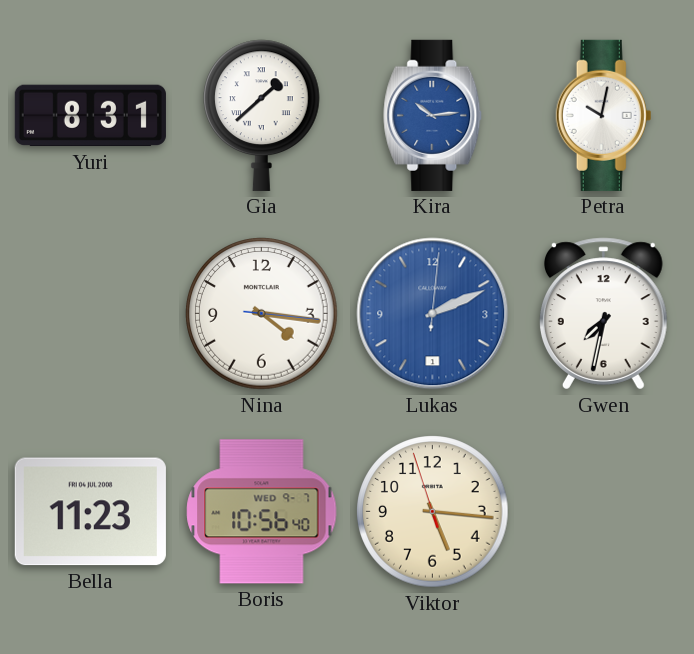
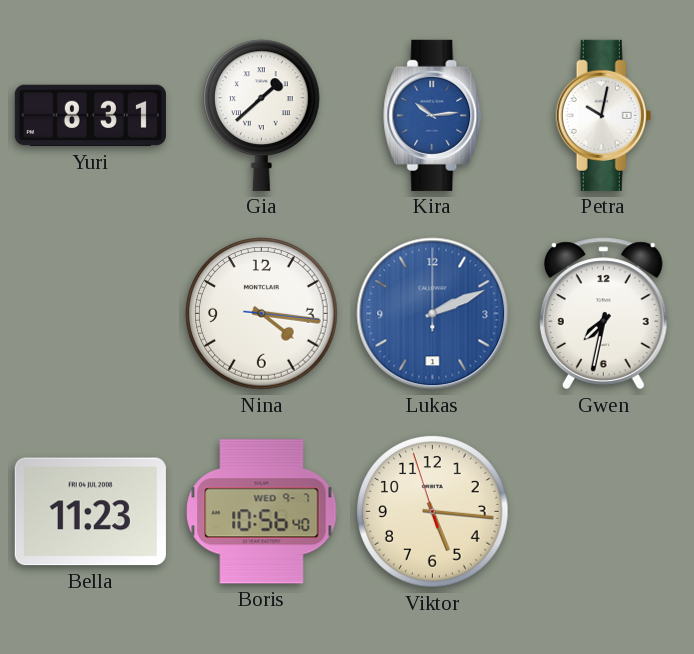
Lukas: 2:11:01 -> 2:11:00
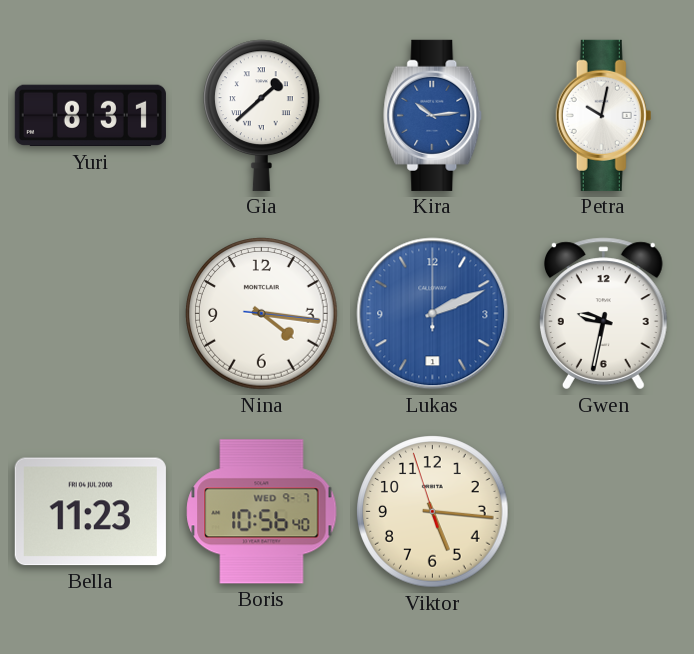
Gwen: 7:32 -> 9:32
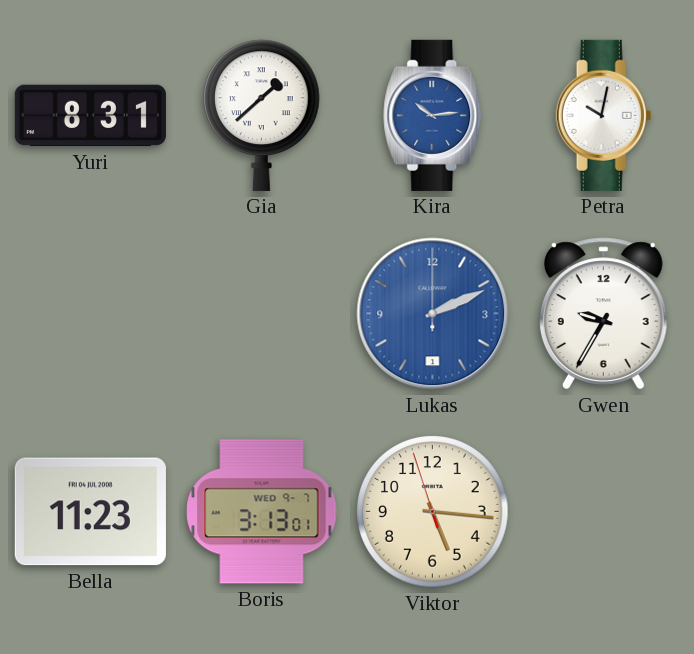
Nina: 4:16 -> none
Gwen: 9:32 -> 9:35
Boris: 10:56 -> 3:13
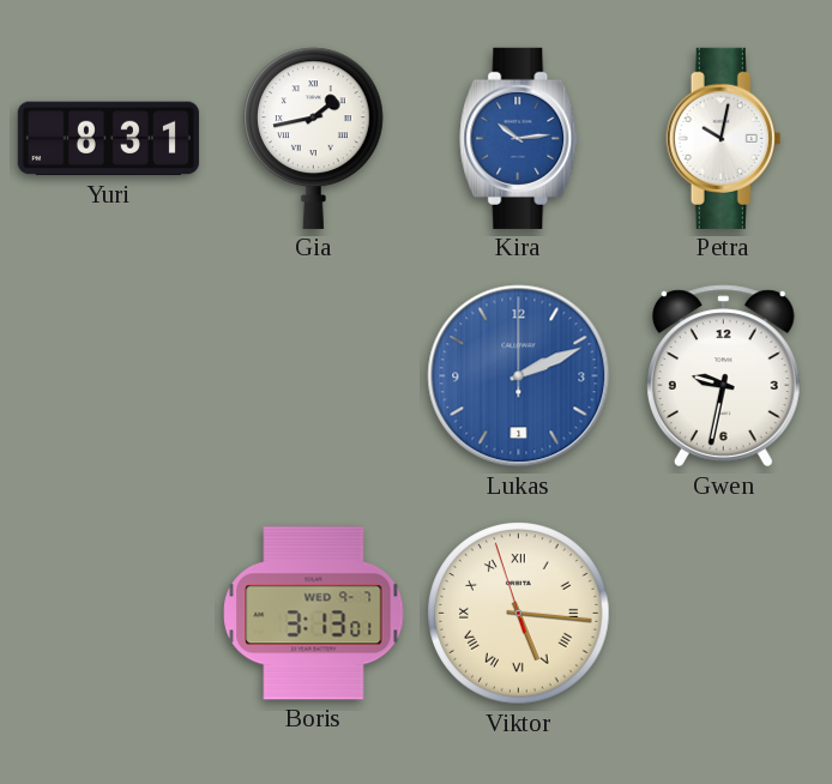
Gia: 1:38 -> 1:43
Gwen: 9:35 -> 9:32
Bella: 11:23 -> none
Viktor numerals: Arabic -> Roman
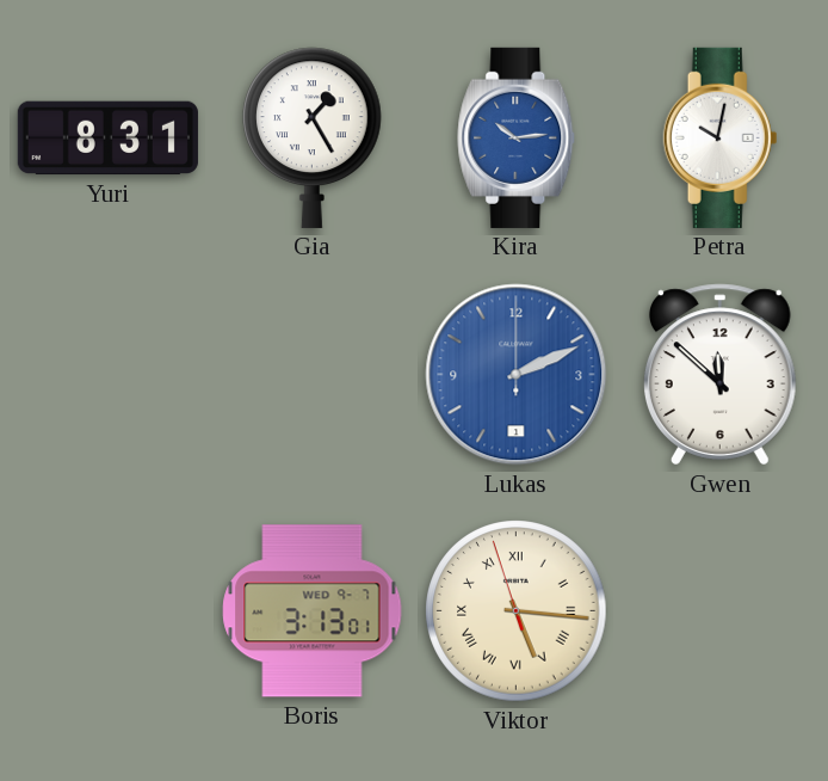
Gia: 1:43 -> 1:25
Gwen: 9:32 -> 11:52
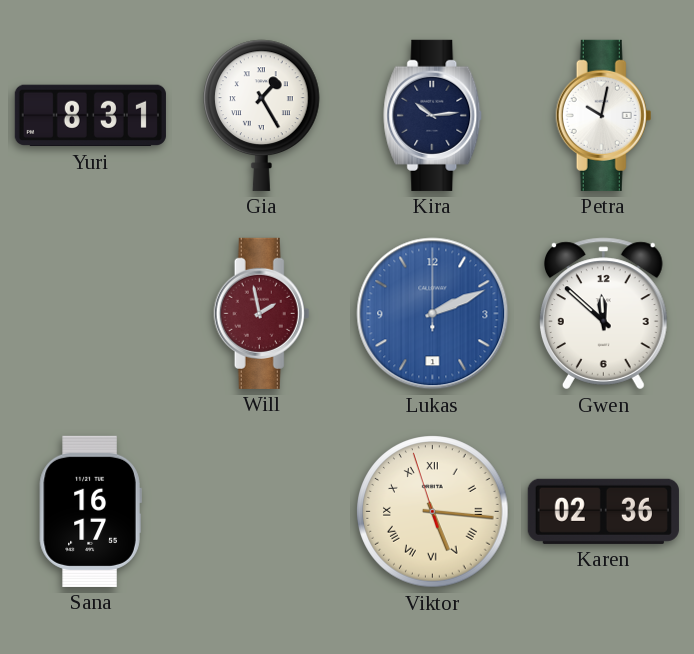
Kira dial: blue -> navy
Will: none -> 1:58
Sana: none -> 16:17
Boris: 3:13 -> none
Karen: none -> 02:36
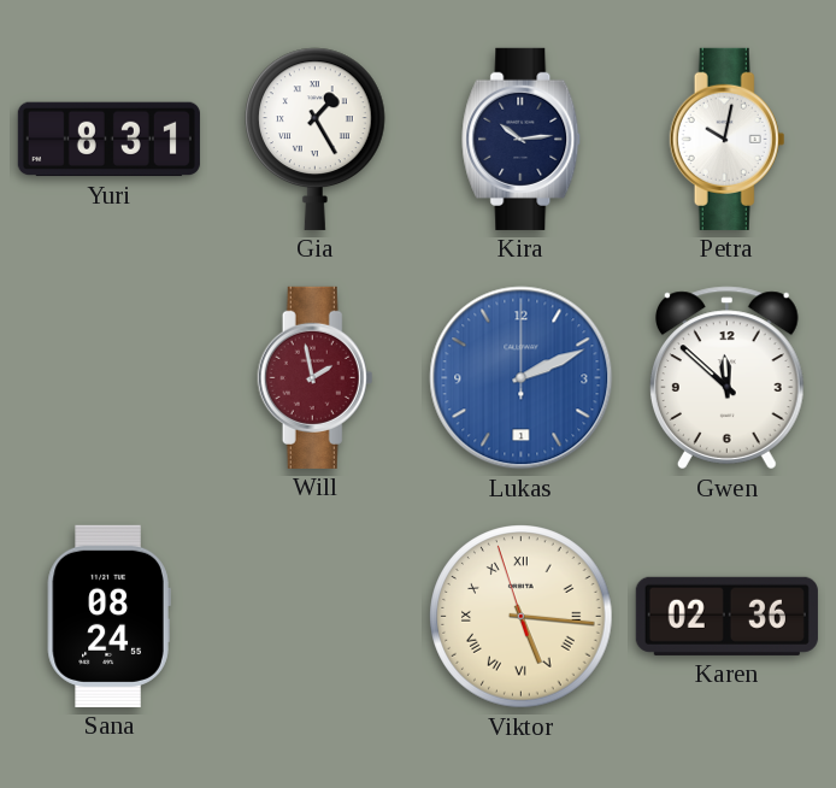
Sana: 16:17 -> 08:24
